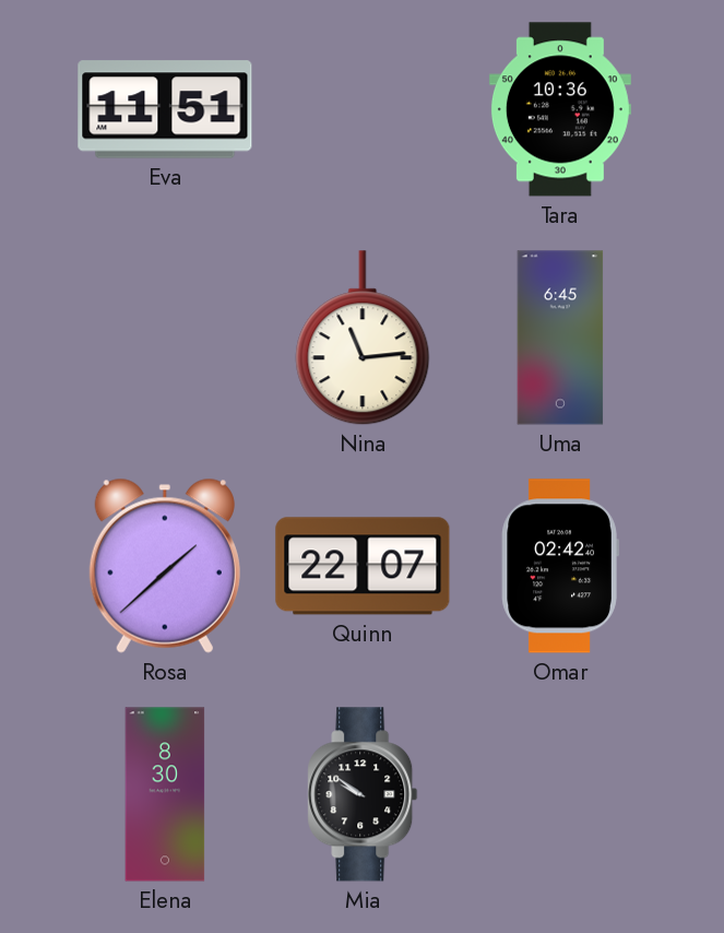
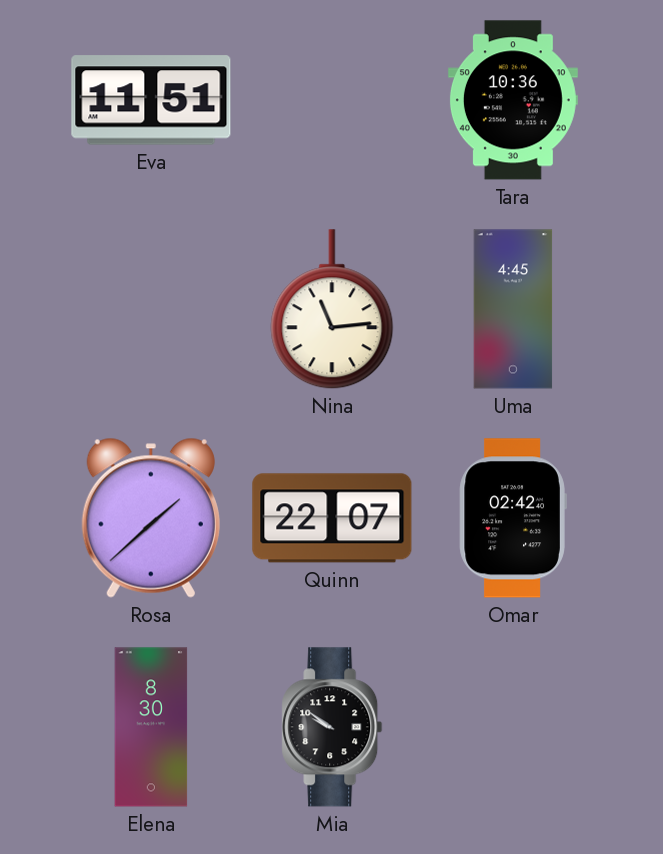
Uma: 6:45 -> 4:45
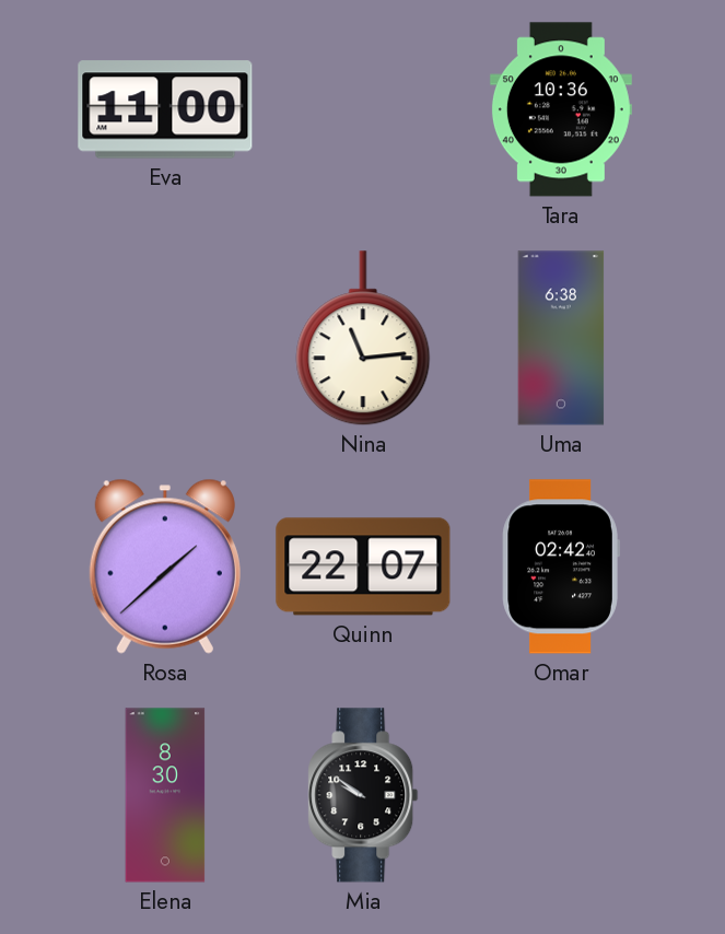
Eva: 11:51 -> 11:00
Uma: 4:45 -> 6:38
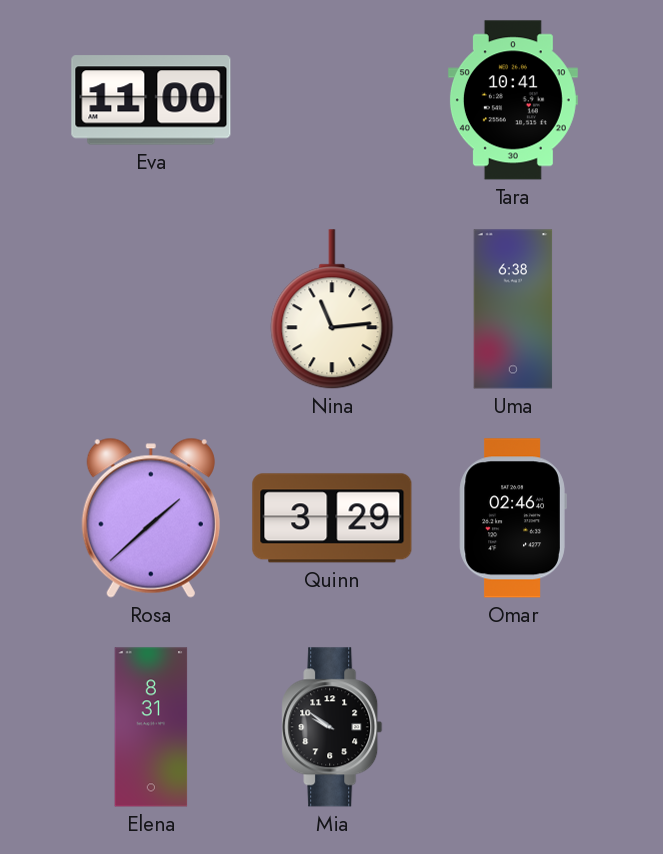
Tara: 10:36 -> 10:41
Quinn: 22:07 -> 3:29
Omar: 02:42 -> 02:46
Elena: 8:30 -> 8:31
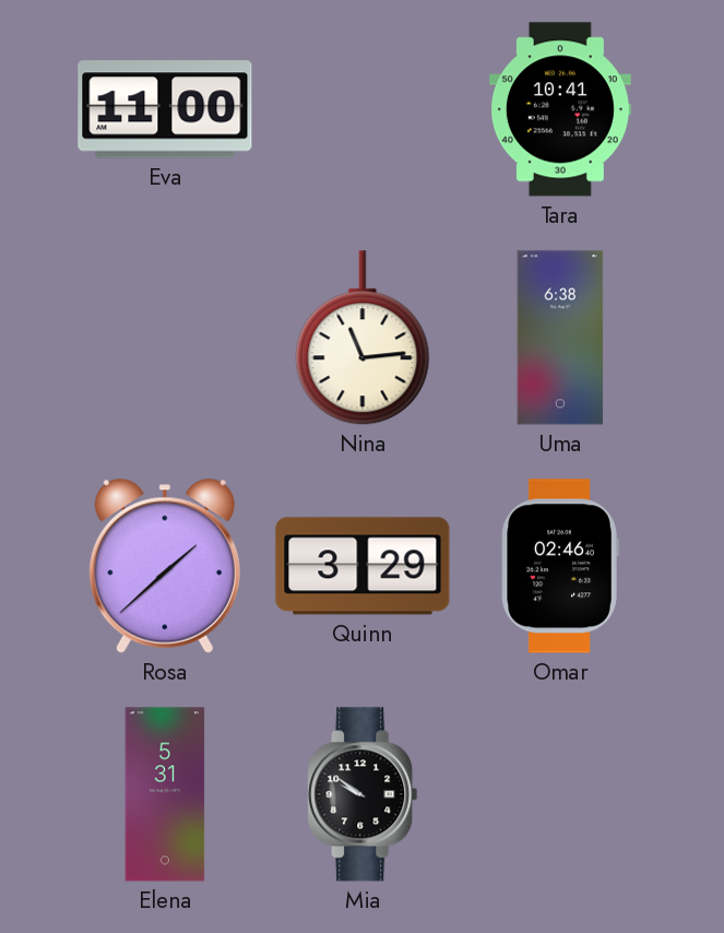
Elena: 8:31 -> 5:31
